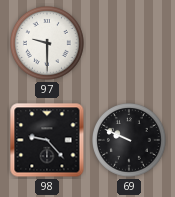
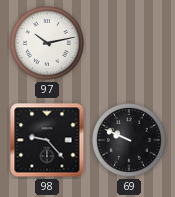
97: 9:30 -> 10:13
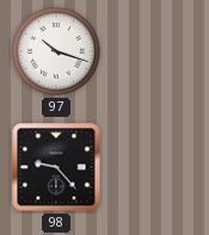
97: 10:13 -> 10:18
69: 9:49 -> none
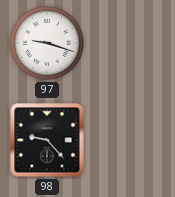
97: 10:18 -> 9:18
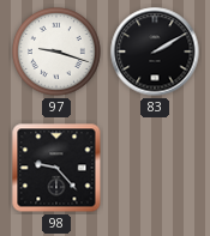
83: none -> 2:10
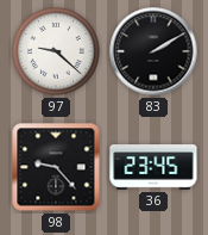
97: 9:18 -> 9:22
36: none -> 23:45
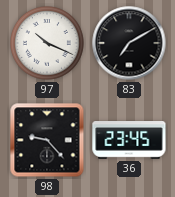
97: 9:22 -> 10:19
83: 2:10 -> 7:10
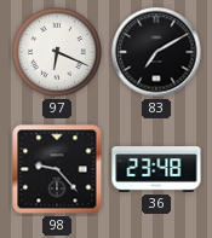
97: 10:19 -> 6:19
36: 23:45 -> 23:48
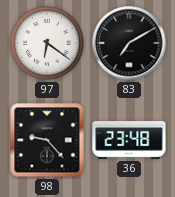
97: 6:19 -> 6:21
